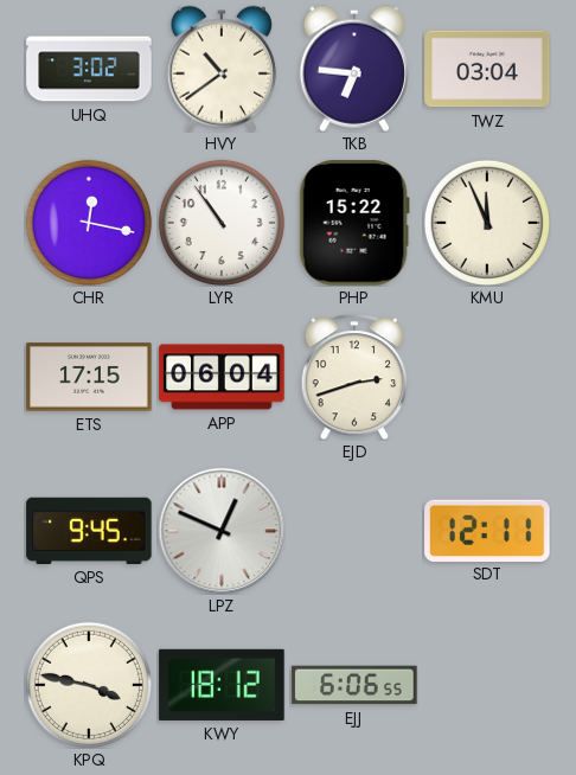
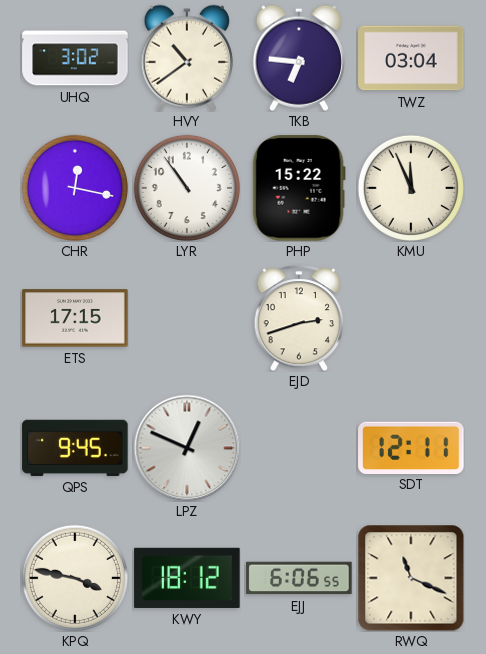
APP: 06:04 -> none
RWQ: none -> 11:19
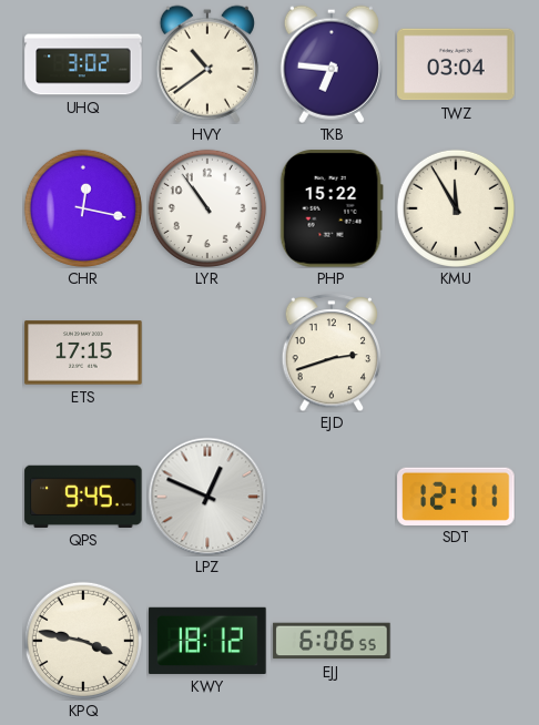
KMU: 11:56 -> 11:55
RWQ: 11:19 -> none
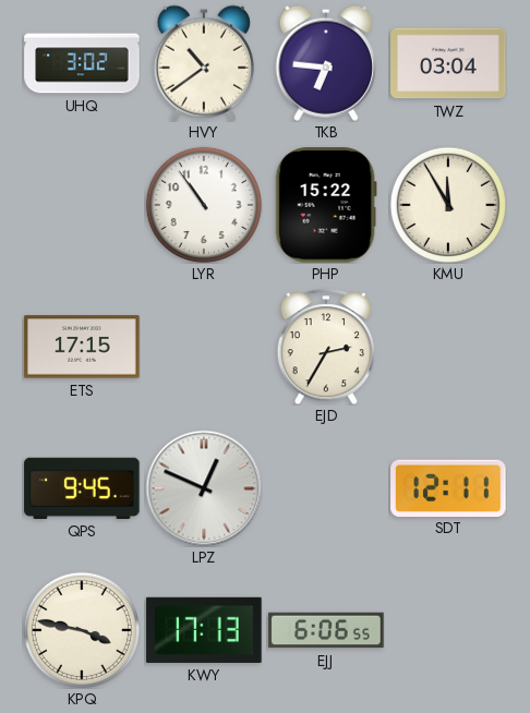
CHR: 12:17 -> none
EJD: 2:42 -> 2:35
KWY: 18:12 -> 17:13
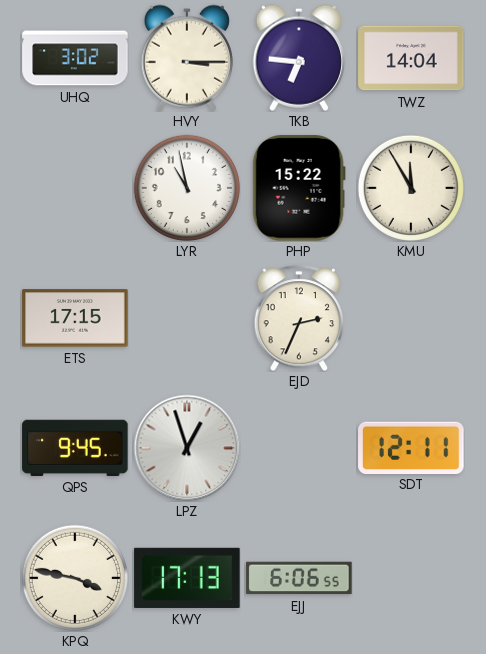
HVY: 10:39 -> 3:15
TWZ: 03:04 -> 14:04
LYR: 10:54 -> 10:58
EJD: 2:35 -> 2:34
LPZ: 12:49 -> 12:57
